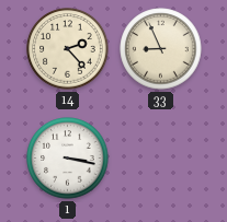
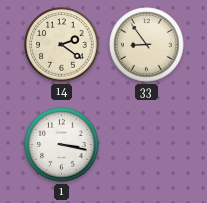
14: 2:23 -> 2:21
33: 8:56 -> 8:54
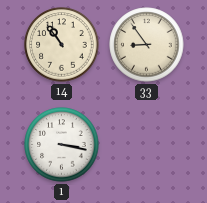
14: 2:21 -> 10:54
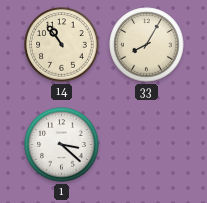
33: 8:54 -> 8:05
1: 3:17 -> 3:22
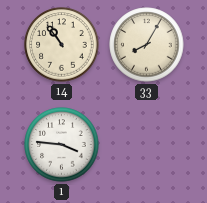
1: 3:22 -> 3:46
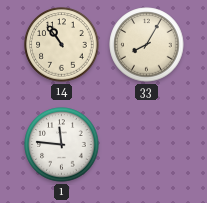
1: 3:46 -> 11:46
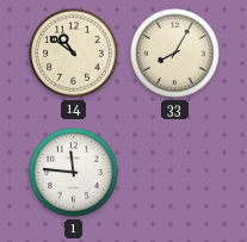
14: 10:54 -> 10:51
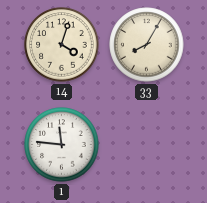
14: 10:51 -> 4:03
